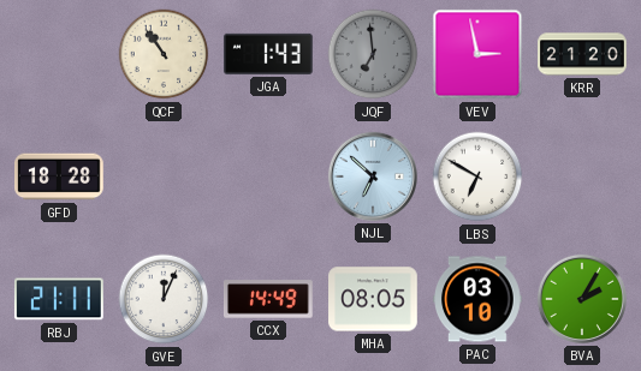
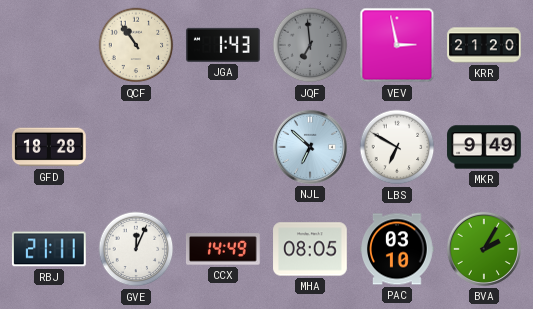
MKR: none -> 9:49
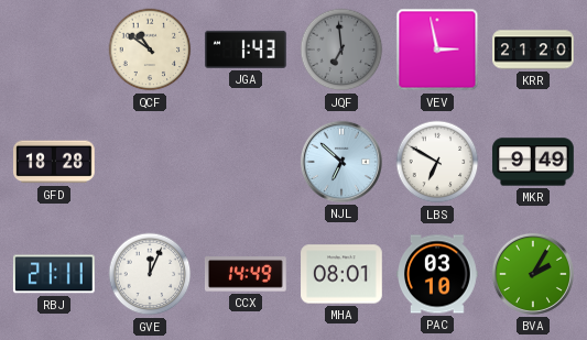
QCF: 10:54 -> 10:51
MHA: 08:05 -> 08:01
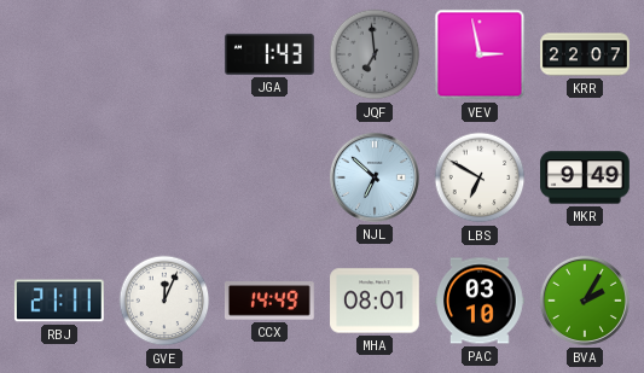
QCF: 10:51 -> none
KRR: 21:20 -> 22:07
GFD: 18:28 -> none
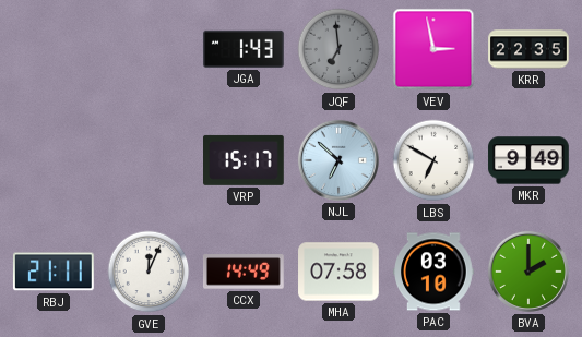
KRR: 22:07 -> 22:35
VRP: none -> 15:17
MHA: 08:01 -> 07:58
BVA: 2:05 -> 2:00
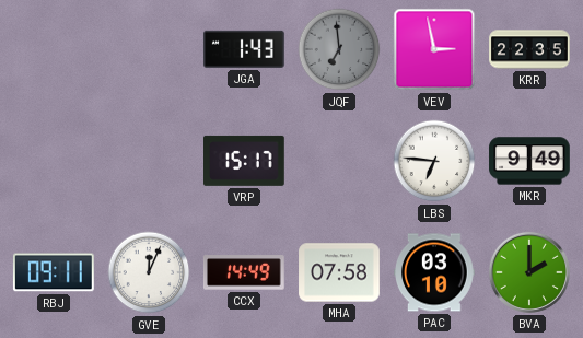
NJL: 6:52 -> none
LBS: 6:50 -> 6:46
RBJ: 21:11 -> 09:11
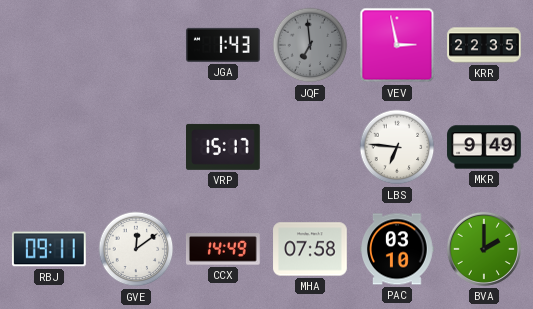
GVE: 12:04 -> 12:09
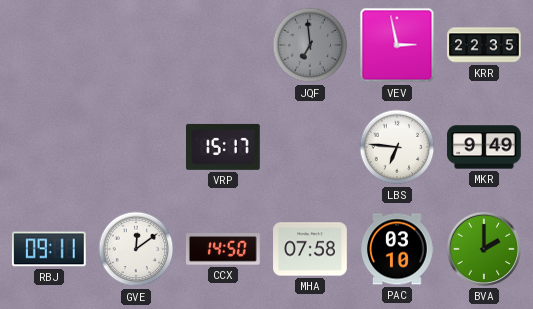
JGA: 1:43 -> none
CCX: 14:49 -> 14:50
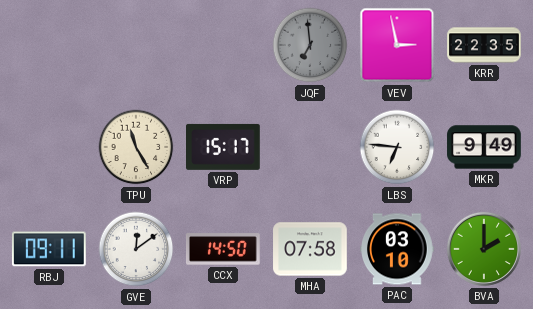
TPU: none -> 11:25
